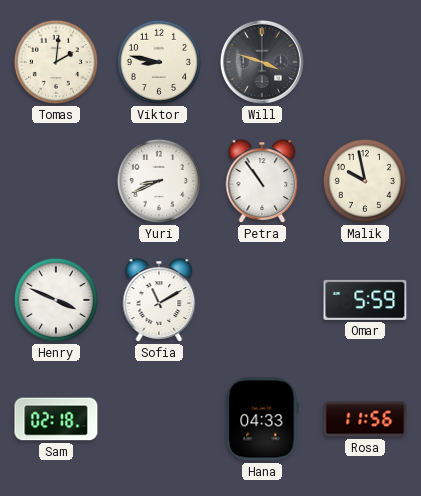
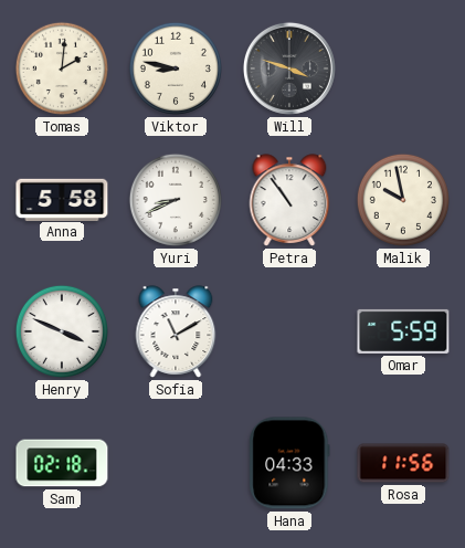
Anna: none -> 5:58
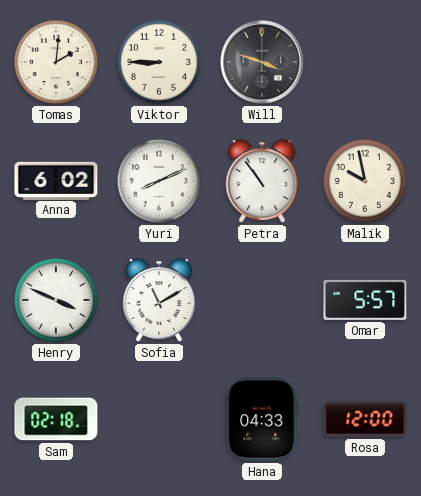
Viktor: 8:47 -> 8:45
Anna: 5:58 -> 6:02
Yuri: 8:41 -> 8:11
Omar: 5:59 -> 5:57
Rosa: 11:56 -> 12:00
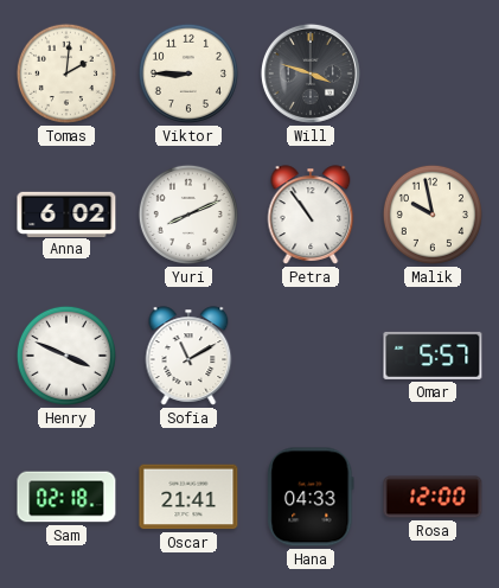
Oscar: none -> 21:41
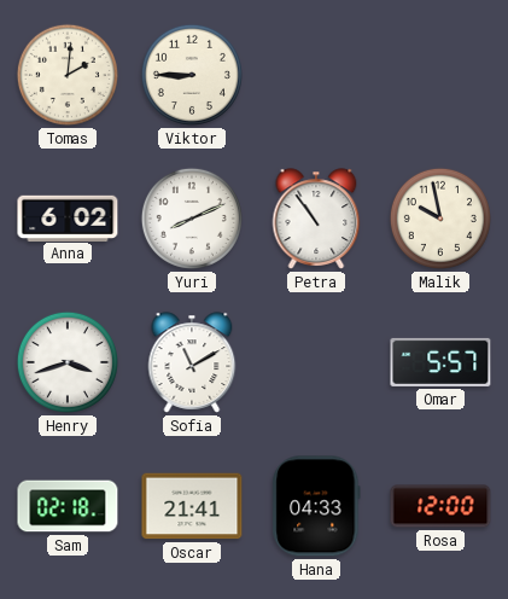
Will: 3:48 -> none
Henry: 3:49 -> 3:42
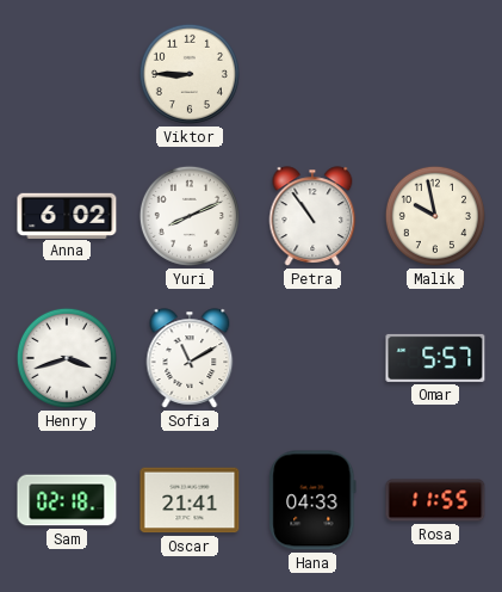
Tomas: 2:01 -> none
Rosa: 12:00 -> 11:55
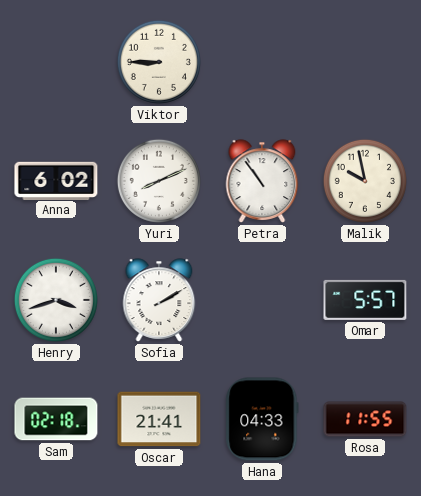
Sofia: 11:10 -> 2:10
